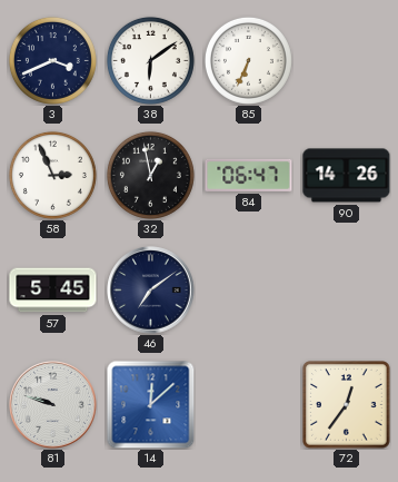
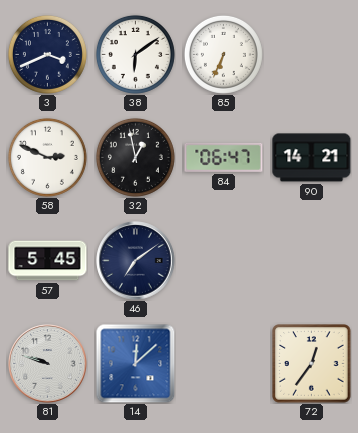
58: 2:56 -> 2:49
90: 14:26 -> 14:21
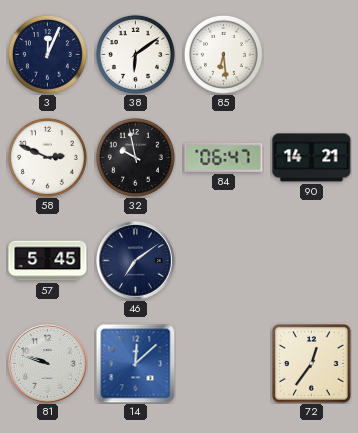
3: 3:41 -> 12:04
85: 6:34 -> 6:29
32: 12:58 -> 9:58
